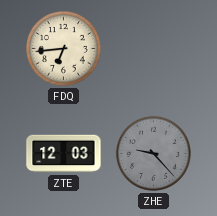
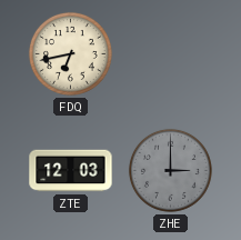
FDQ: 6:44 -> 6:43
ZHE: 9:23 -> 3:00
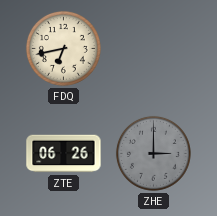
ZTE: 12:03 -> 06:26
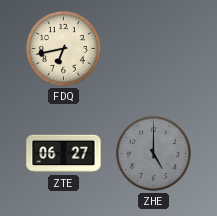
ZTE: 06:26 -> 06:27
ZHE: 3:00 -> 5:00
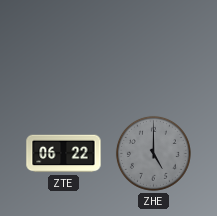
FDQ: 6:43 -> none
ZTE: 06:27 -> 06:22
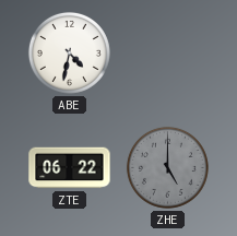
ABE: none -> 4:32
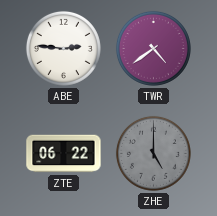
ABE: 4:32 -> 2:46
TWR: none -> 4:39
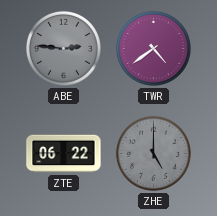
ABE dial: white -> grey
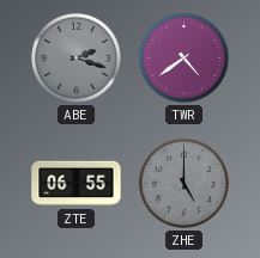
ABE: 2:46 -> 2:18
ZTE: 06:22 -> 06:55
